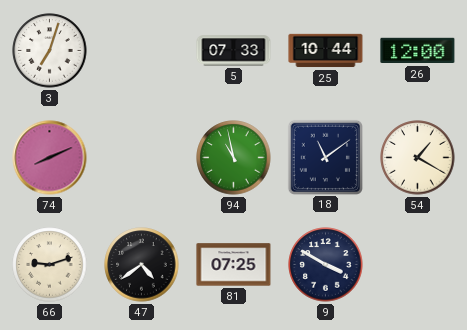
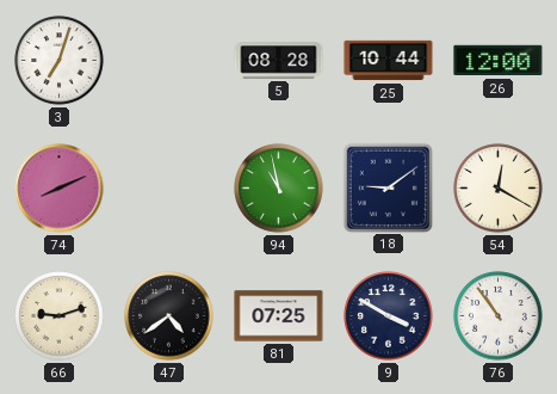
5: 07:33 -> 08:28
18: 11:09 -> 9:09
54: 1:20 -> 12:20
76: none -> 10:54
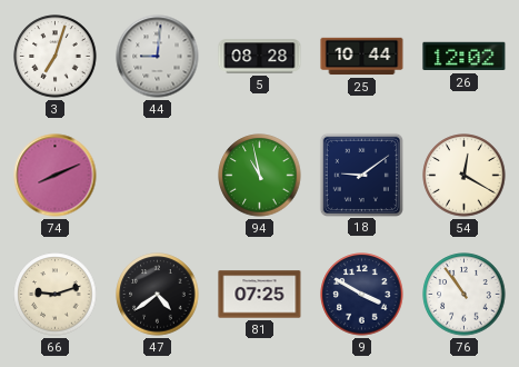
44: none -> 9:01
26: 12:00 -> 12:02
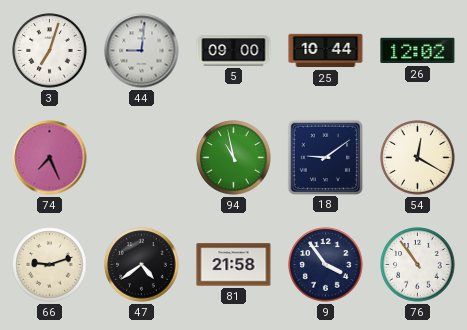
5: 08:28 -> 09:00
74: 8:11 -> 7:26
81: 07:25 -> 21:58
9: 3:50 -> 3:54
